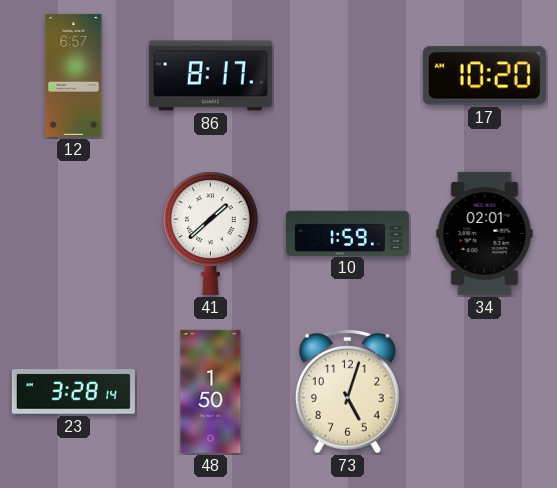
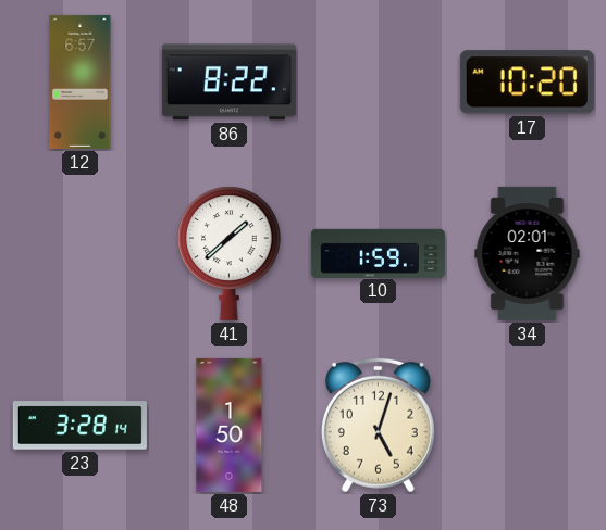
86: 8:17 -> 8:22
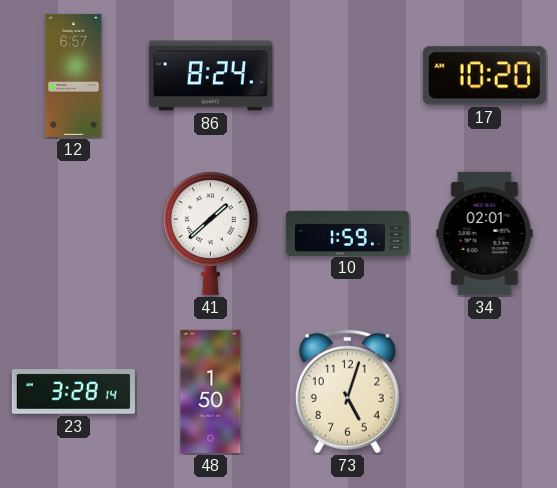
86: 8:22 -> 8:24
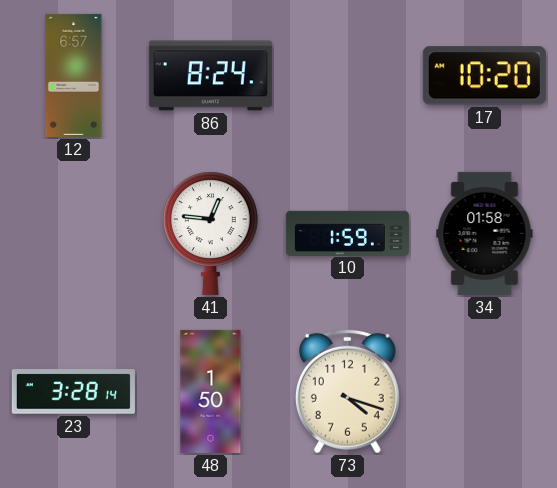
41: 1:38 -> 12:46
34: 02:01 -> 01:58
73: 5:03 -> 4:18
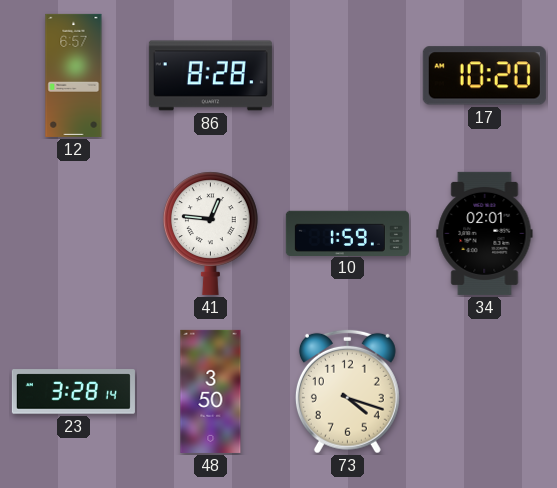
86: 8:24 -> 8:28
34: 01:58 -> 02:01
48: 1:50 -> 3:50
